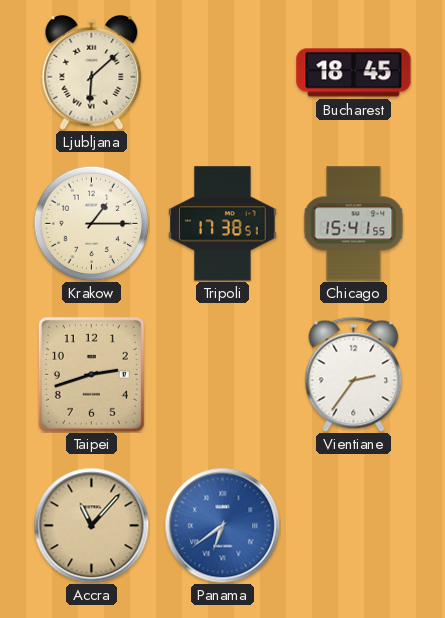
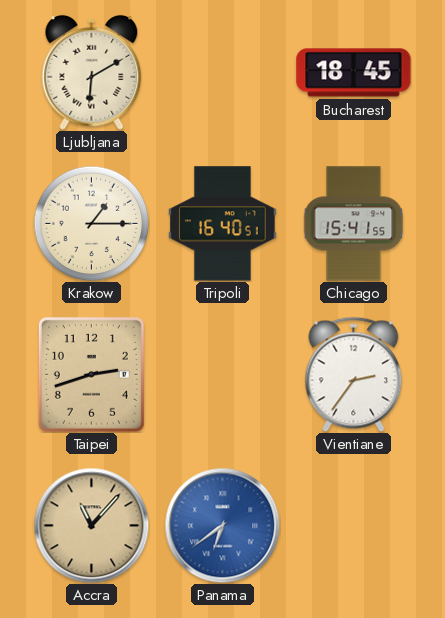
Ljubljana: 6:08 -> 6:10
Tripoli: 17:38 -> 16:40
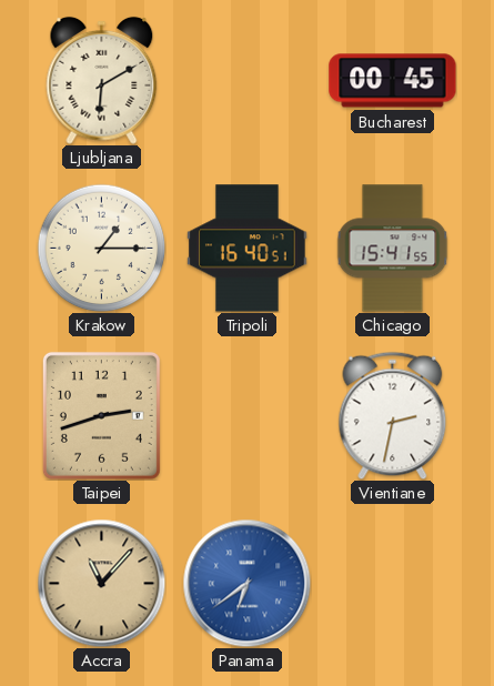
Bucharest: 18:45 -> 00:45
Vientiane: 2:36 -> 2:32
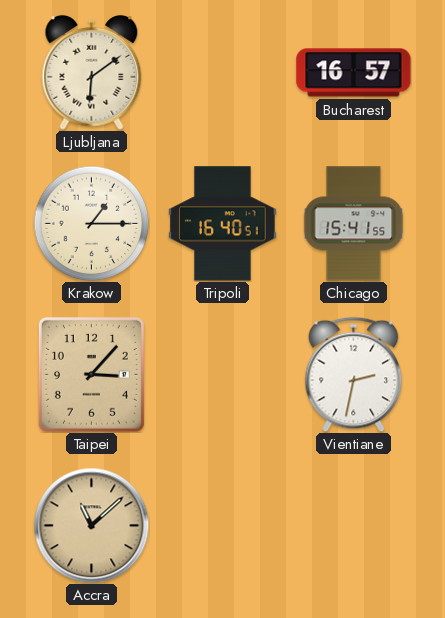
Ljubljana: 6:10 -> 6:09
Bucharest: 00:45 -> 16:57
Taipei: 2:42 -> 3:07
Accra: 11:07 -> 11:08
Panama: 6:39 -> none
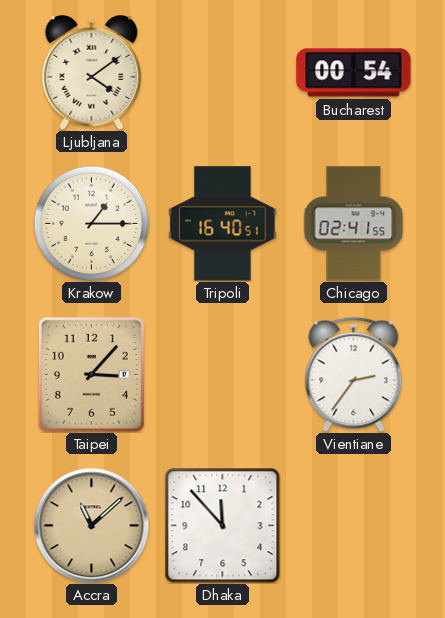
Ljubljana: 6:09 -> 4:09
Bucharest: 16:57 -> 00:54
Chicago: 15:41 -> 02:41
Vientiane: 2:32 -> 2:36
Dhaka: none -> 11:53
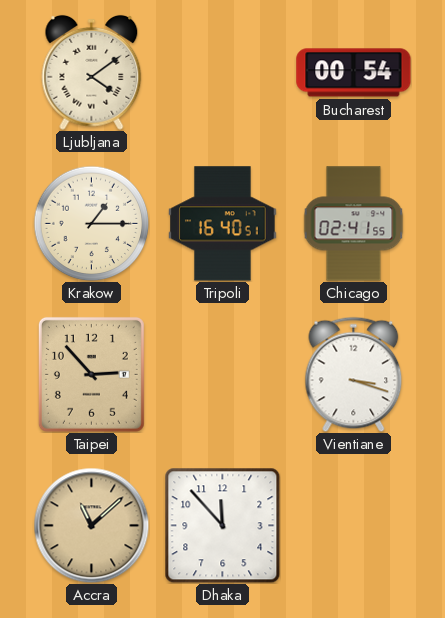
Taipei: 3:07 -> 2:53
Vientiane: 2:36 -> 3:18
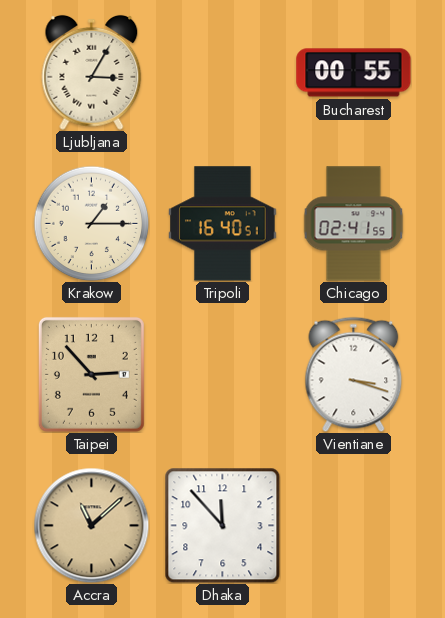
Ljubljana: 4:09 -> 3:05
Bucharest: 00:54 -> 00:55
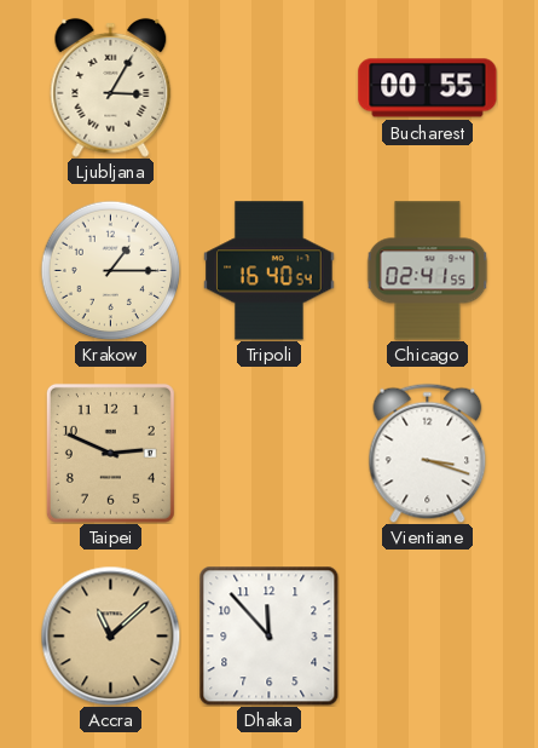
Tripoli: 16:40:51 -> 16:40:54
Taipei: 2:53 -> 2:49
